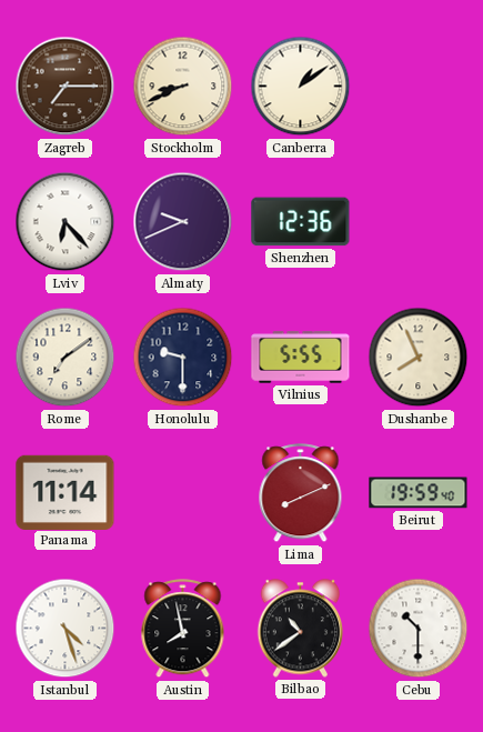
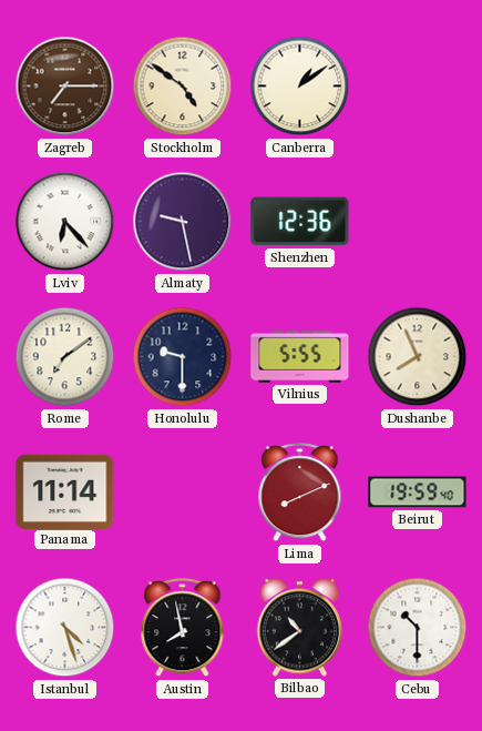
Stockholm: 8:41 -> 4:51
Almaty: 9:41 -> 9:28
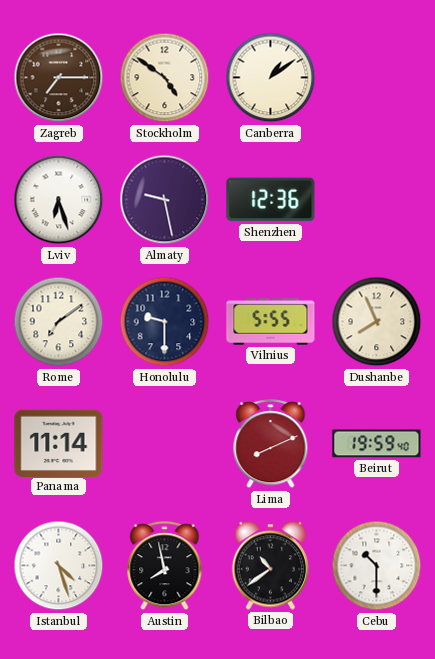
Lviv: 6:23 -> 6:27
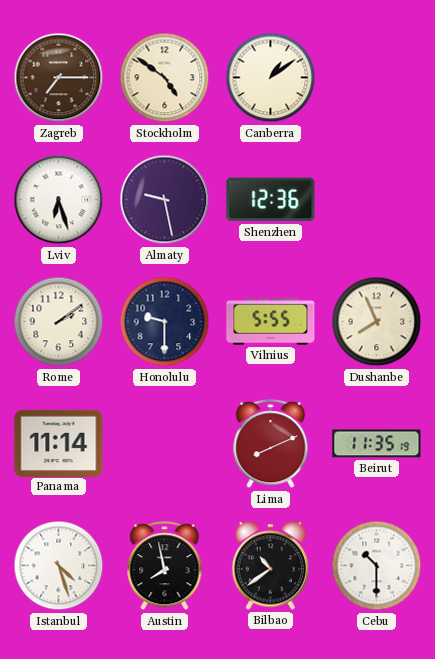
Rome: 7:09 -> 2:09
Beirut: 19:59 -> 11:35
